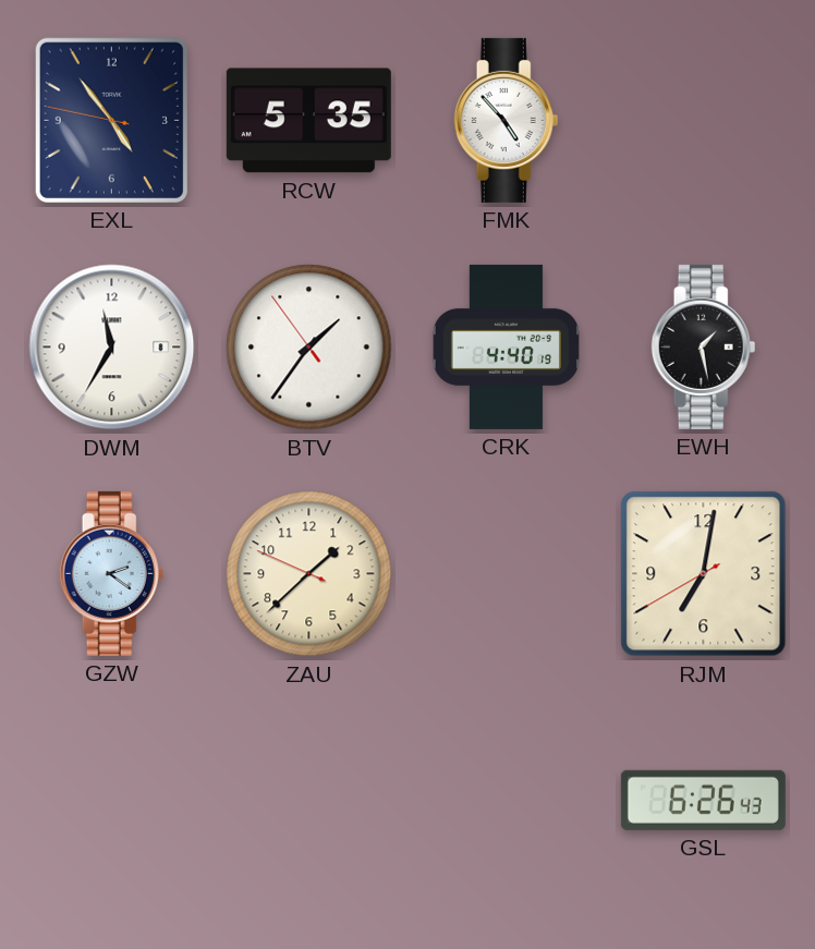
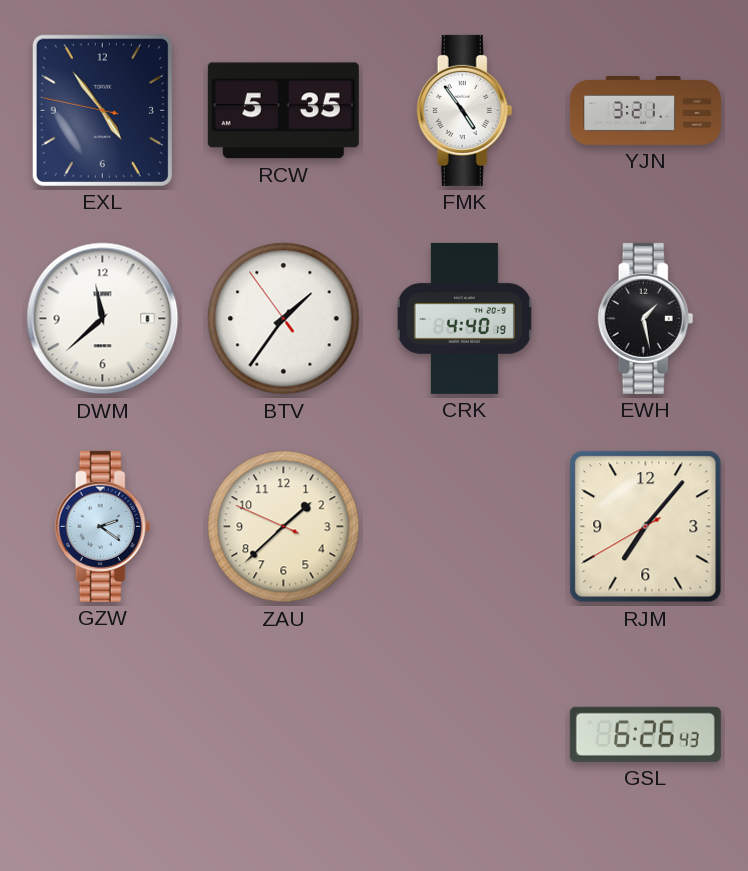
FMK: 4:53 -> 4:54
YJN: none -> 3:21
DWM: 11:35 -> 11:38
RJM: 7:01 -> 7:06
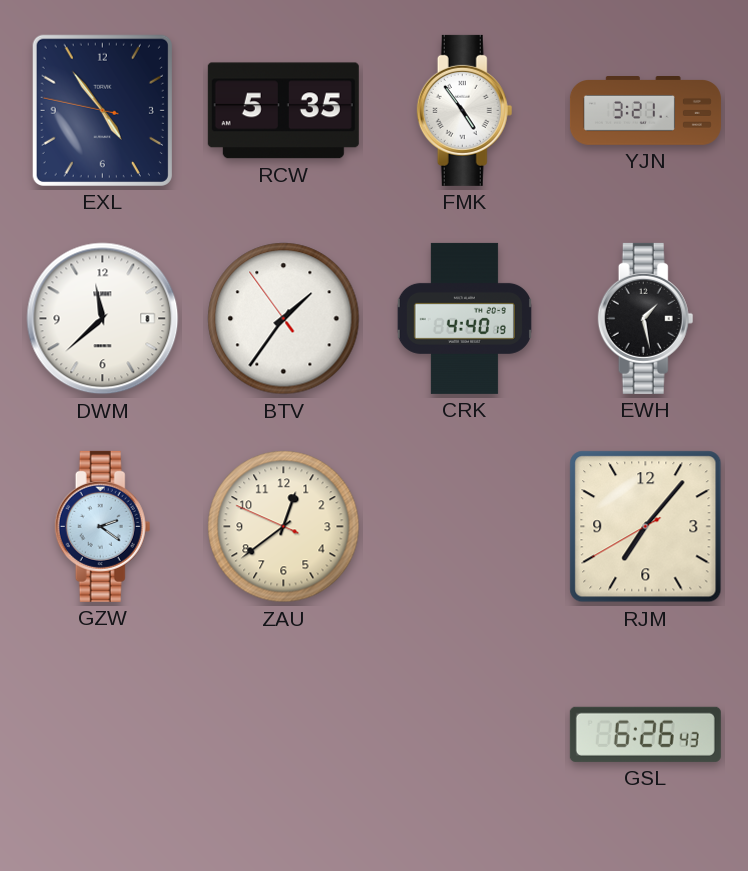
ZAU: 1:37 -> 12:38
